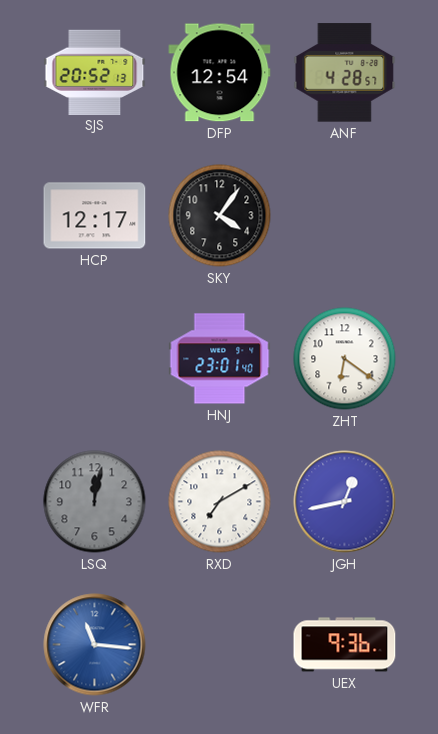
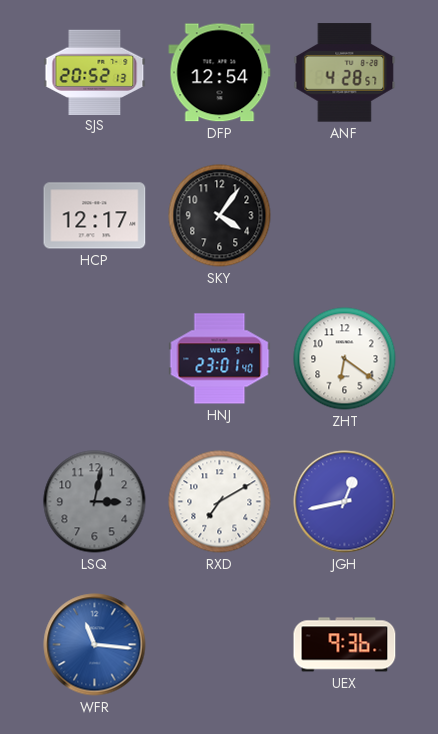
LSQ: 12:02 -> 3:02
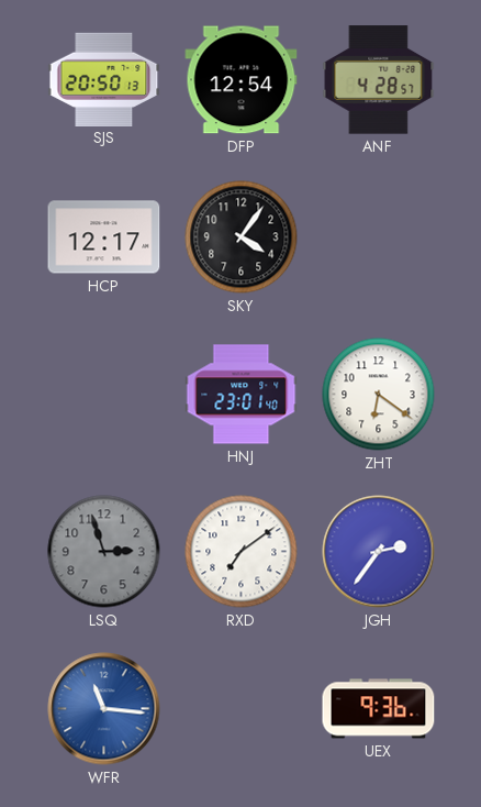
SJS: 20:52 -> 20:50
LSQ: 3:02 -> 2:57
RXD: 7:10 -> 7:09
JGH: 12:43 -> 2:36
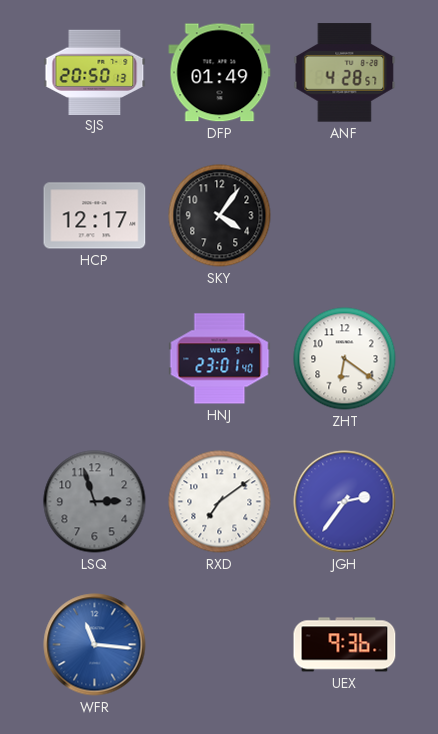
DFP: 12:54 -> 01:49
